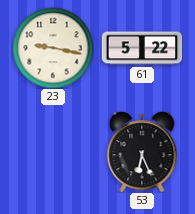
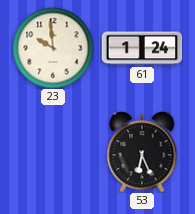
23: 9:17 -> 9:59
61: 5:22 -> 1:24
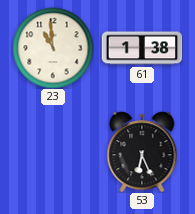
23: 9:59 -> 10:59
61: 1:24 -> 1:38
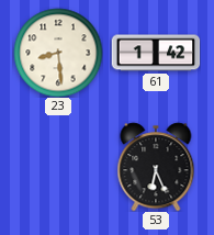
23: 10:59 -> 8:29
61: 1:38 -> 1:42
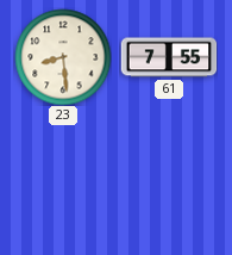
61: 1:42 -> 7:55
53: 6:26 -> none
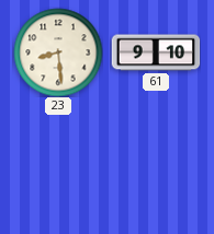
61: 7:55 -> 9:10
